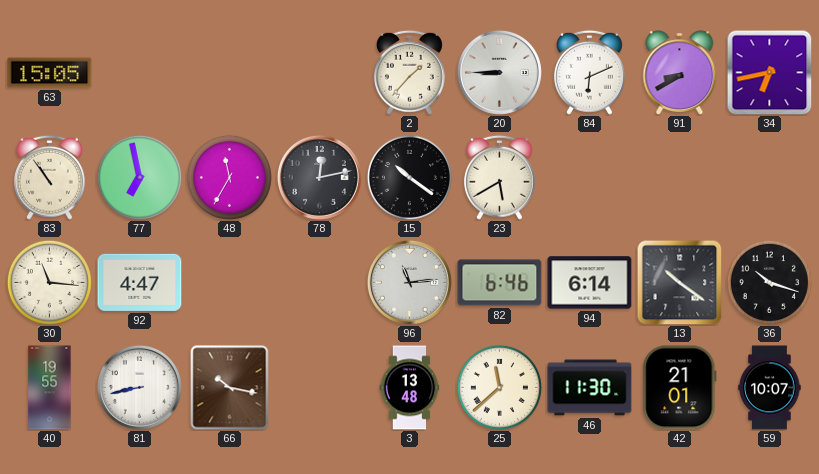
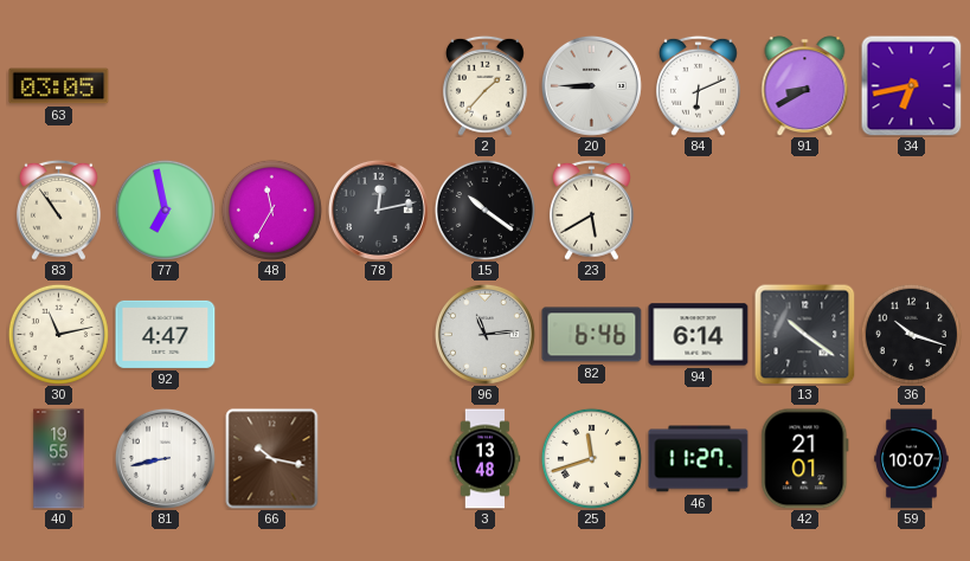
63: 15:05 -> 03:05
30: 11:16 -> 11:13
25: 11:38 -> 11:42
46: 11:30 -> 11:27
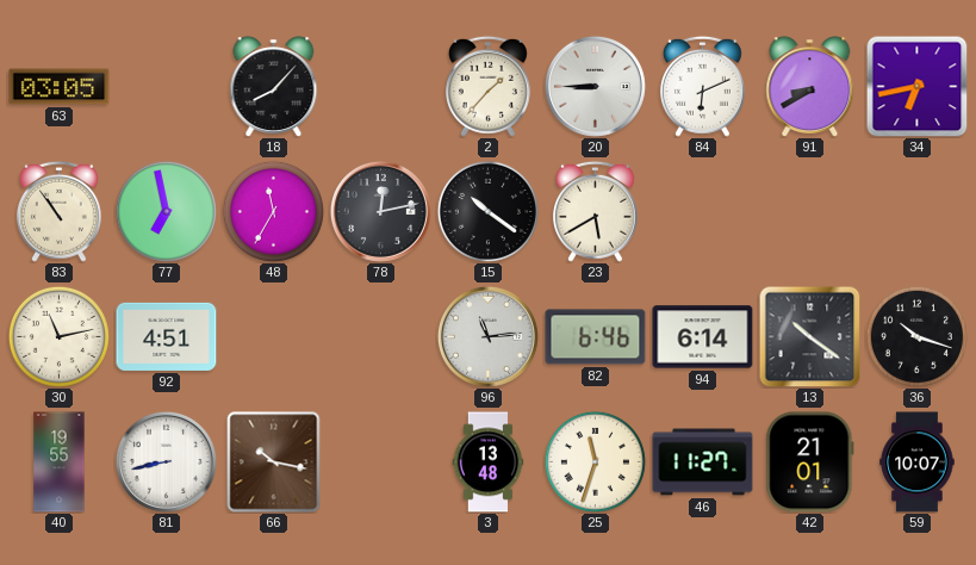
18: none -> 8:07
92: 4:47 -> 4:51
25: 11:42 -> 11:33
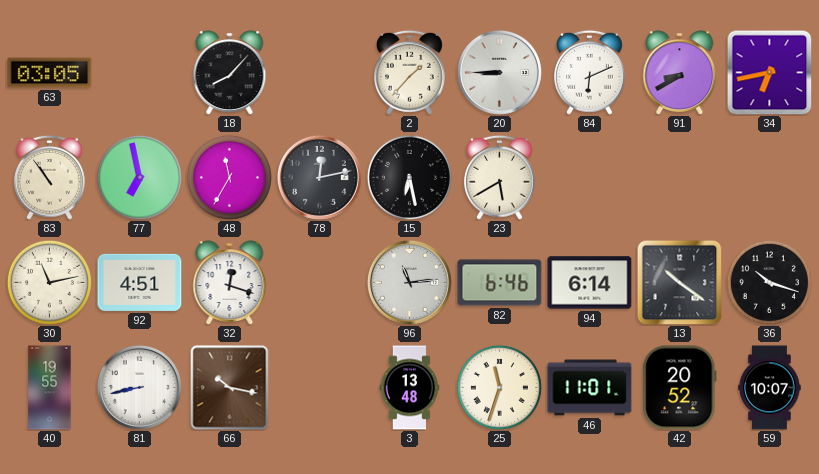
15: 10:21 -> 6:28
32: none -> 12:18
46: 11:27 -> 11:01
42: 21:01 -> 20:52
